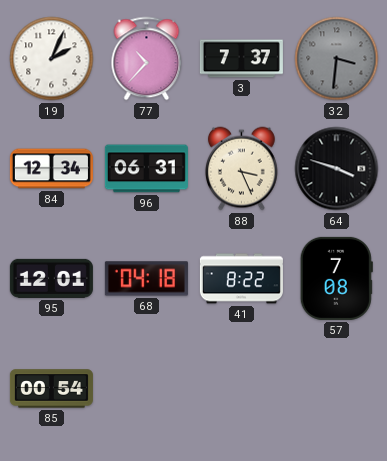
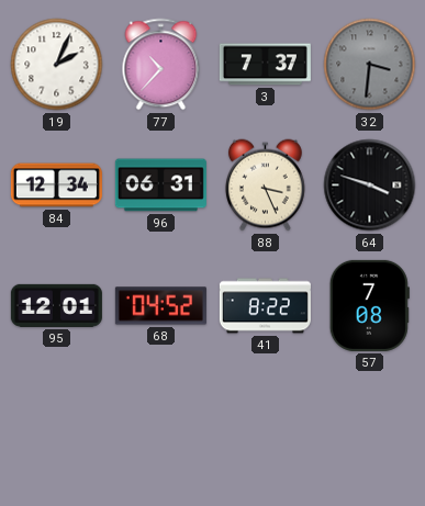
68: 04:18 -> 04:52
85: 00:54 -> none
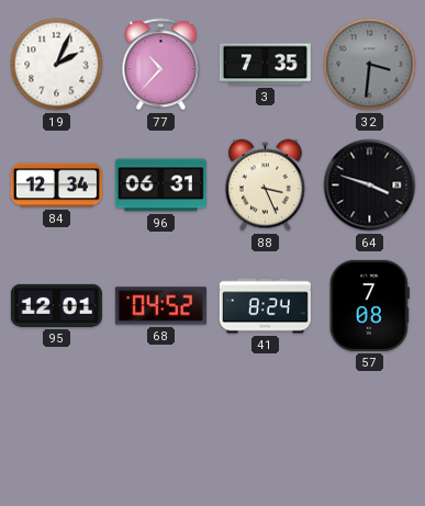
3: 7:37 -> 7:35
41: 8:22 -> 8:24
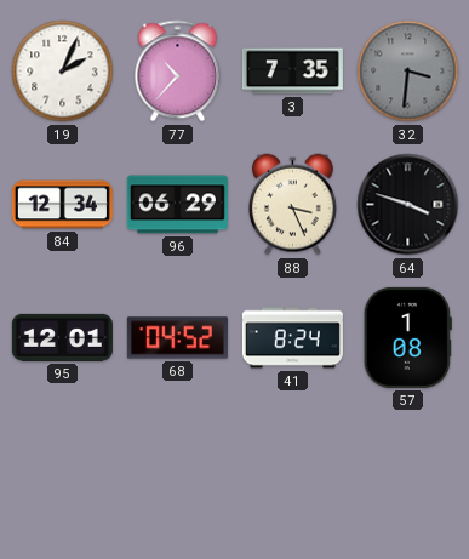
96: 06:31 -> 06:29
57: 7:08 -> 1:08
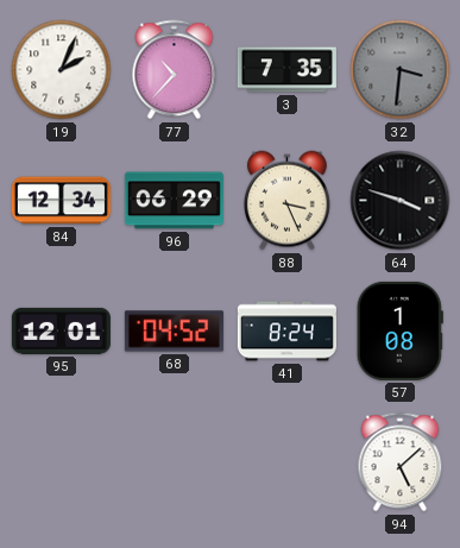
94: none -> 5:08
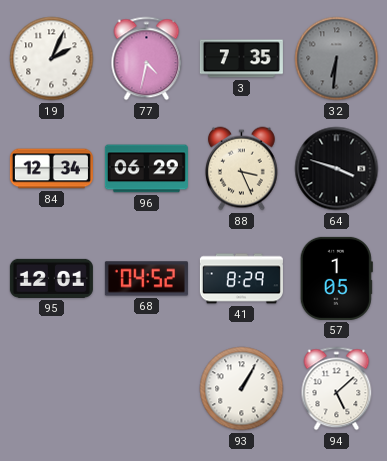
77: 10:37 -> 4:32
32: 3:31 -> 6:31
41: 8:24 -> 8:29
57: 1:08 -> 1:05
93: none -> 1:05
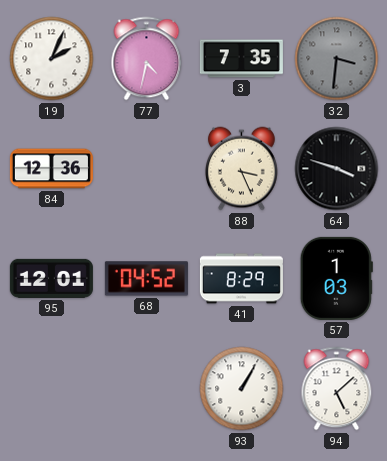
32: 6:31 -> 3:31
84: 12:34 -> 12:36
96: 06:29 -> none
57: 1:05 -> 1:03
